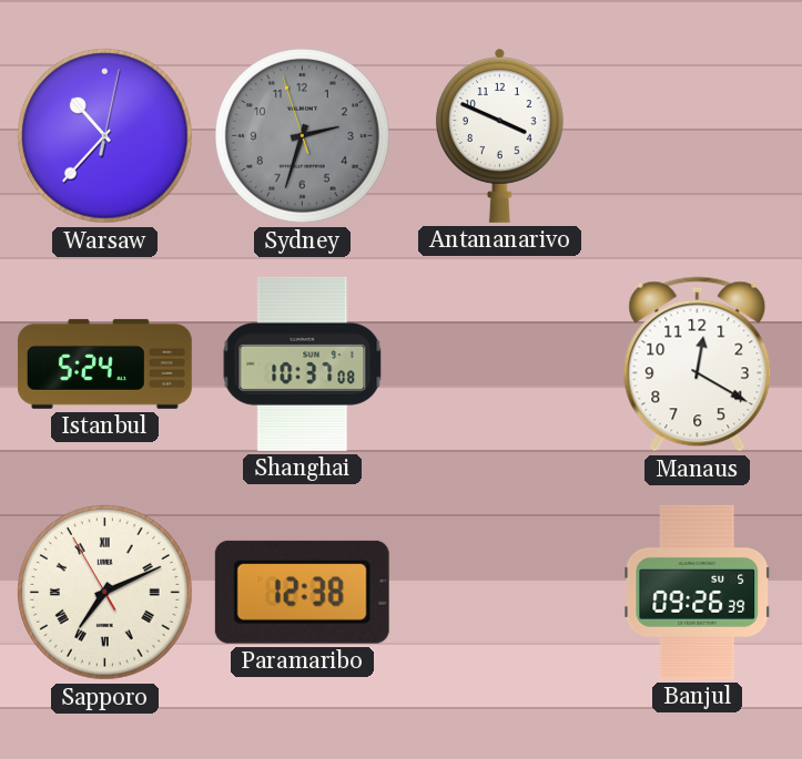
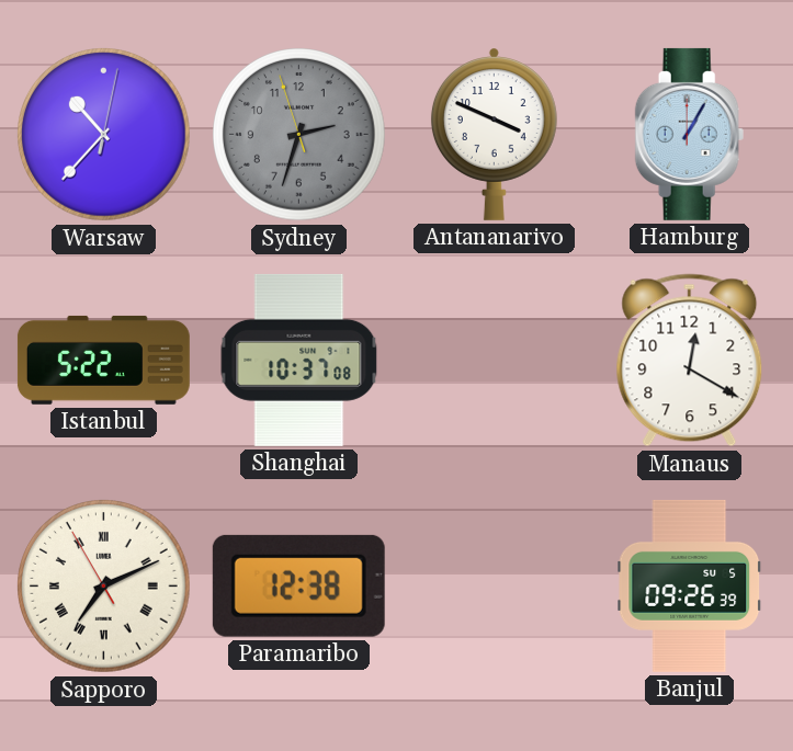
Hamburg: none -> 1:05
Istanbul: 5:24 -> 5:22
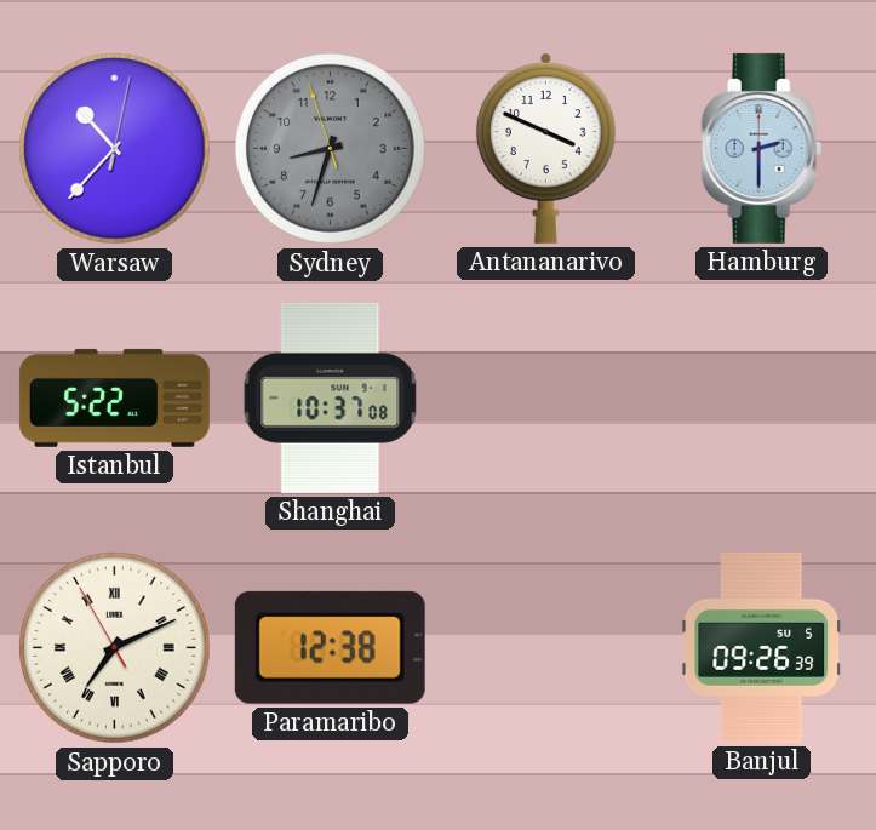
Sydney: 2:32 -> 8:32
Hamburg: 1:05 -> 2:30
Manaus: 12:20 -> none
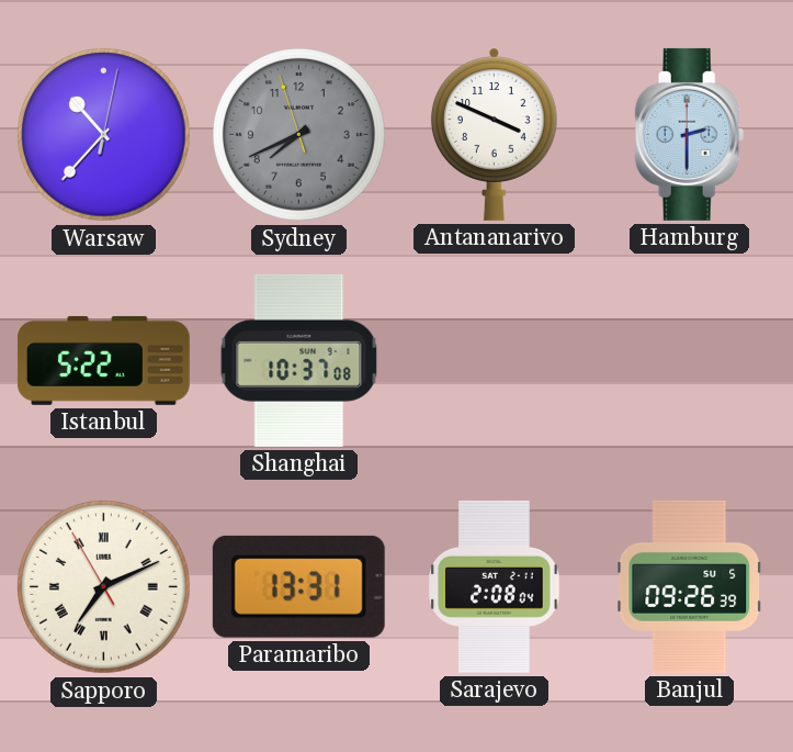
Sydney: 8:32 -> 7:40
Paramaribo: 12:38 -> 13:31
Sarajevo: none -> 2:08
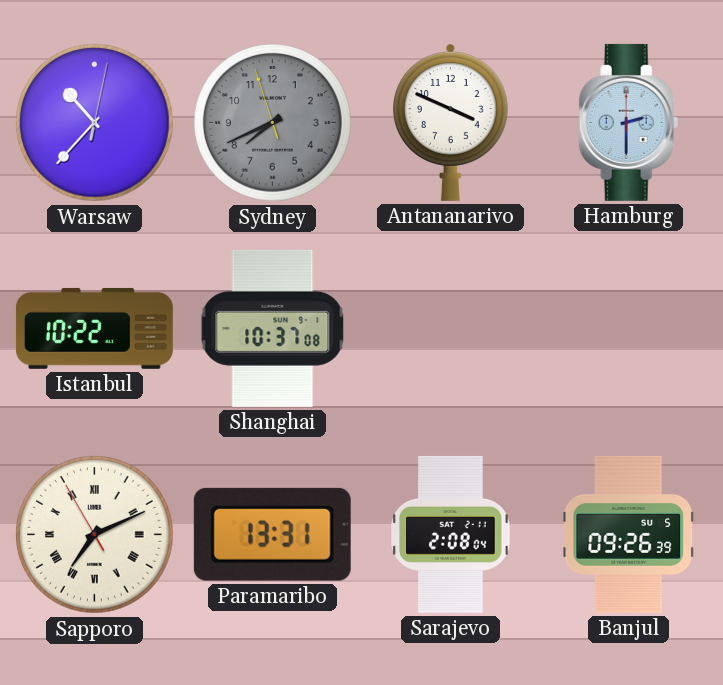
Istanbul: 5:22 -> 10:22
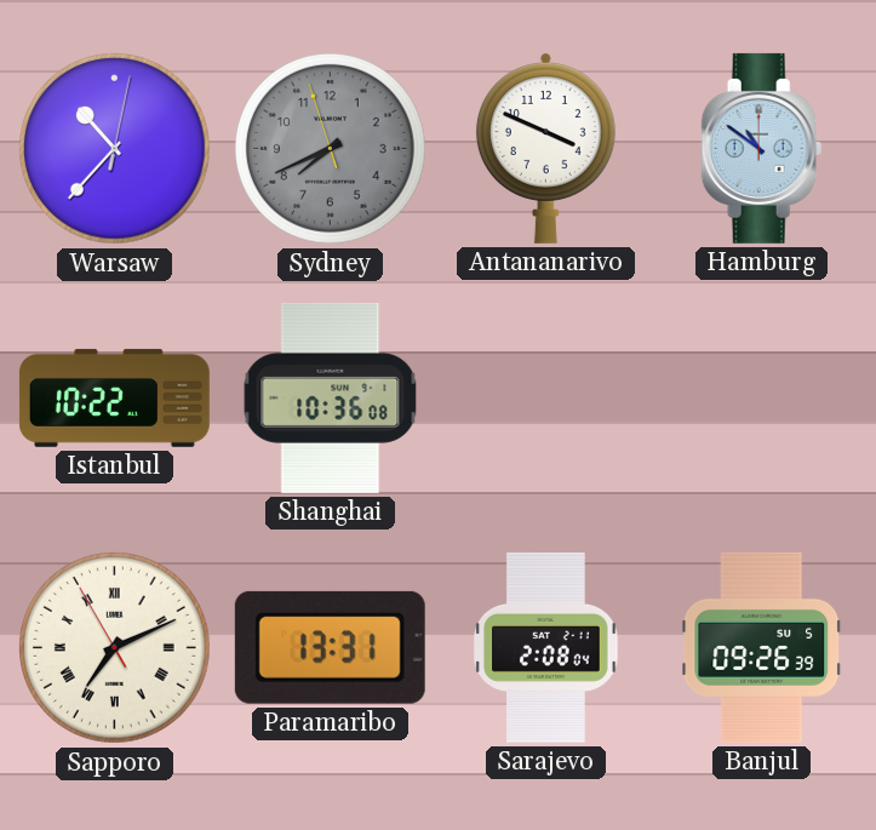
Hamburg: 2:30 -> 10:51
Shanghai: 10:37 -> 10:36
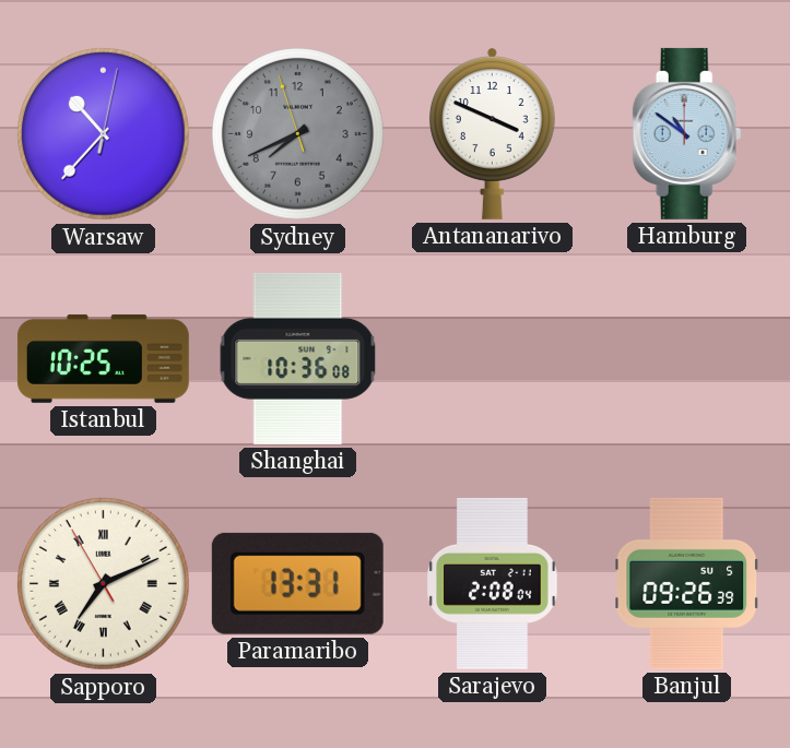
Istanbul: 10:22 -> 10:25
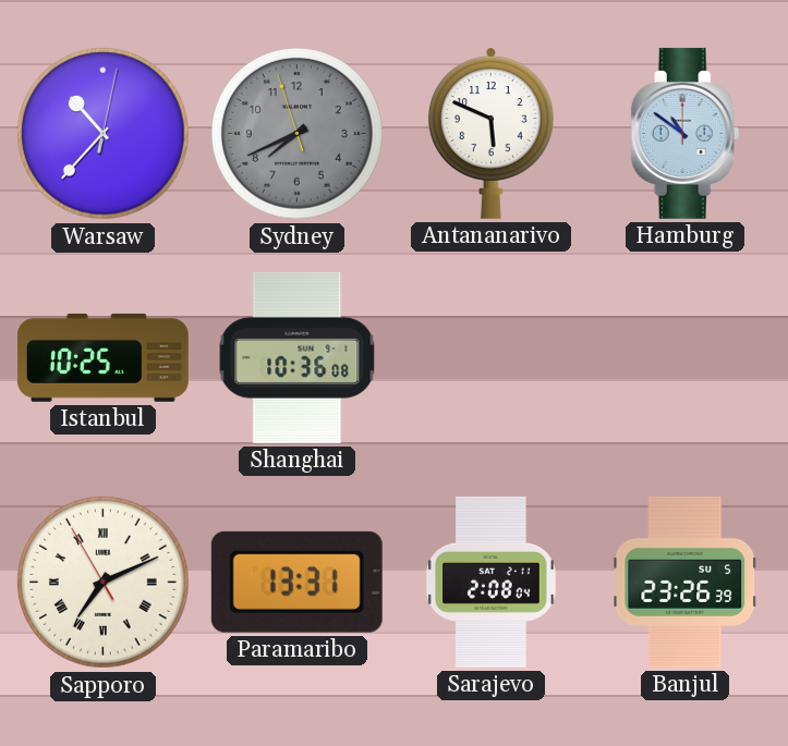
Antananarivo: 3:49 -> 5:49
Banjul: 09:26 -> 23:26
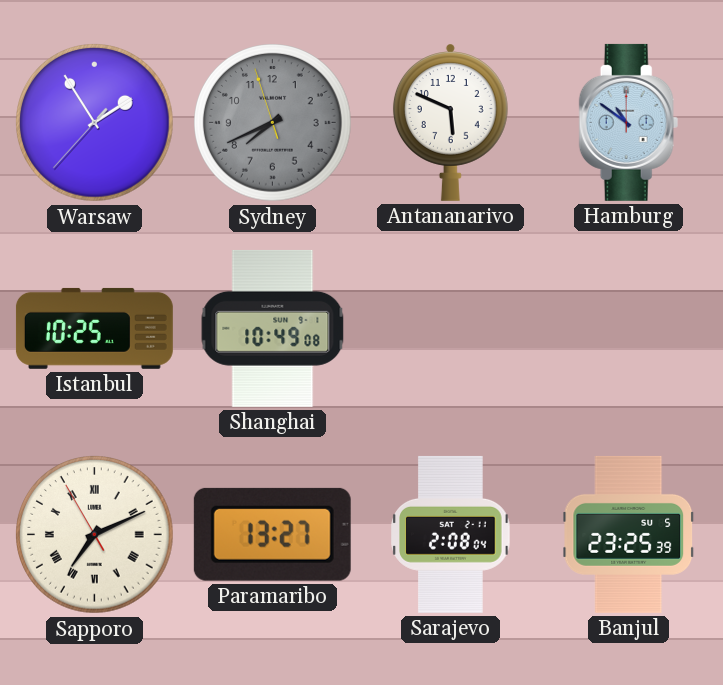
Warsaw: 10:37 -> 1:54
Shanghai: 10:36 -> 10:49
Paramaribo: 13:31 -> 13:27
Banjul: 23:26 -> 23:25
